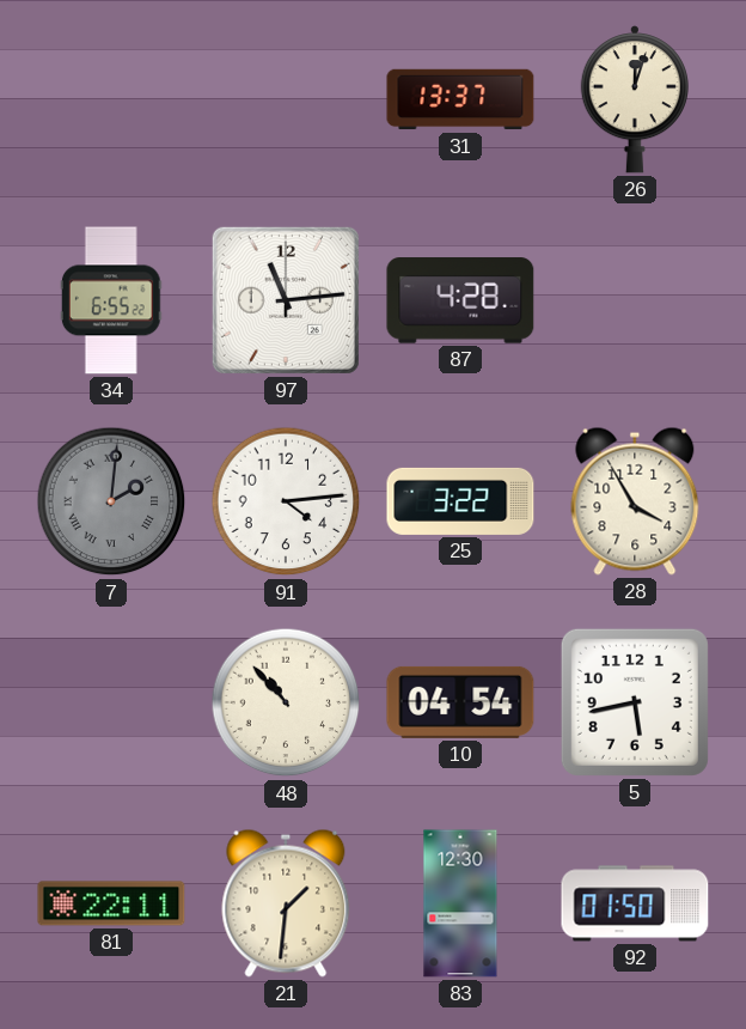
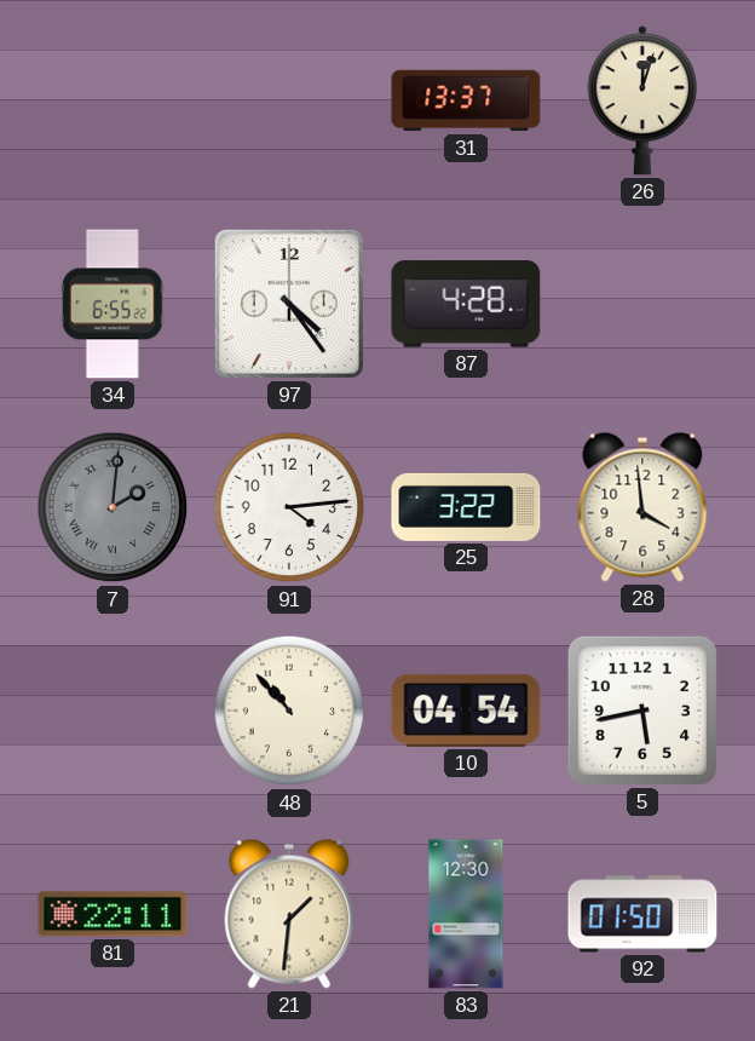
97: 11:14 -> 4:24
28: 3:55 -> 3:59
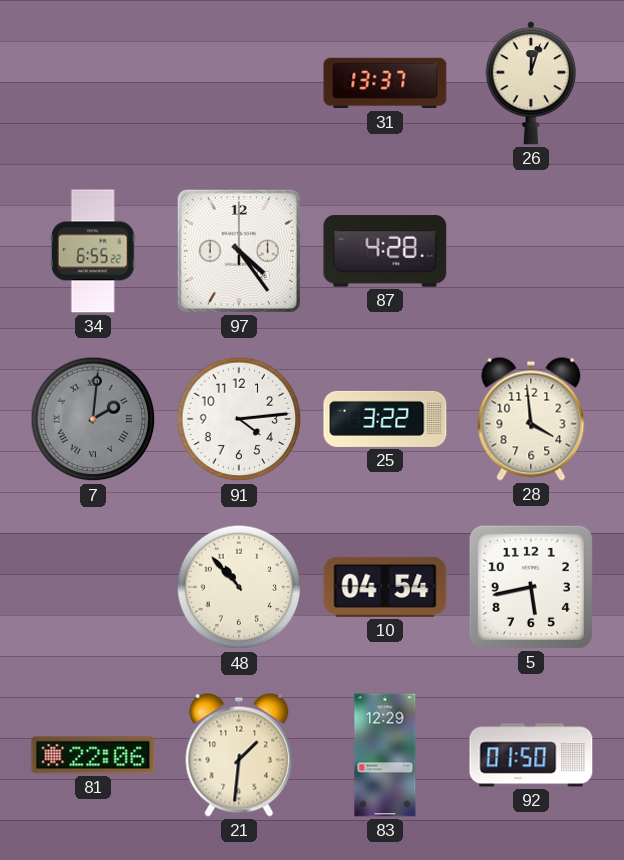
81: 22:11 -> 22:06
83: 12:30 -> 12:29
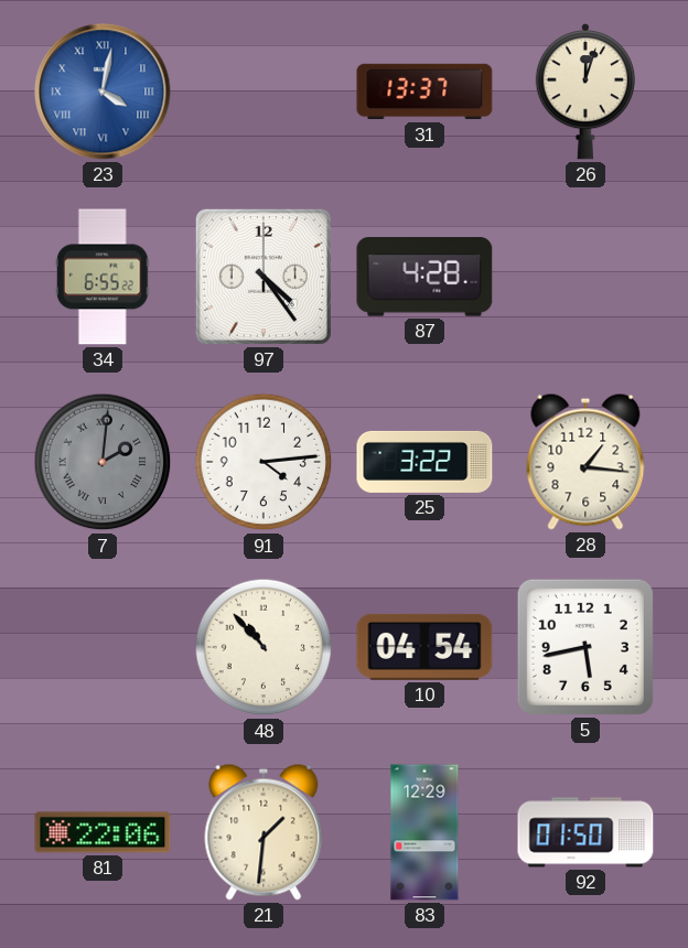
23: none -> 4:02
28: 3:59 -> 1:16
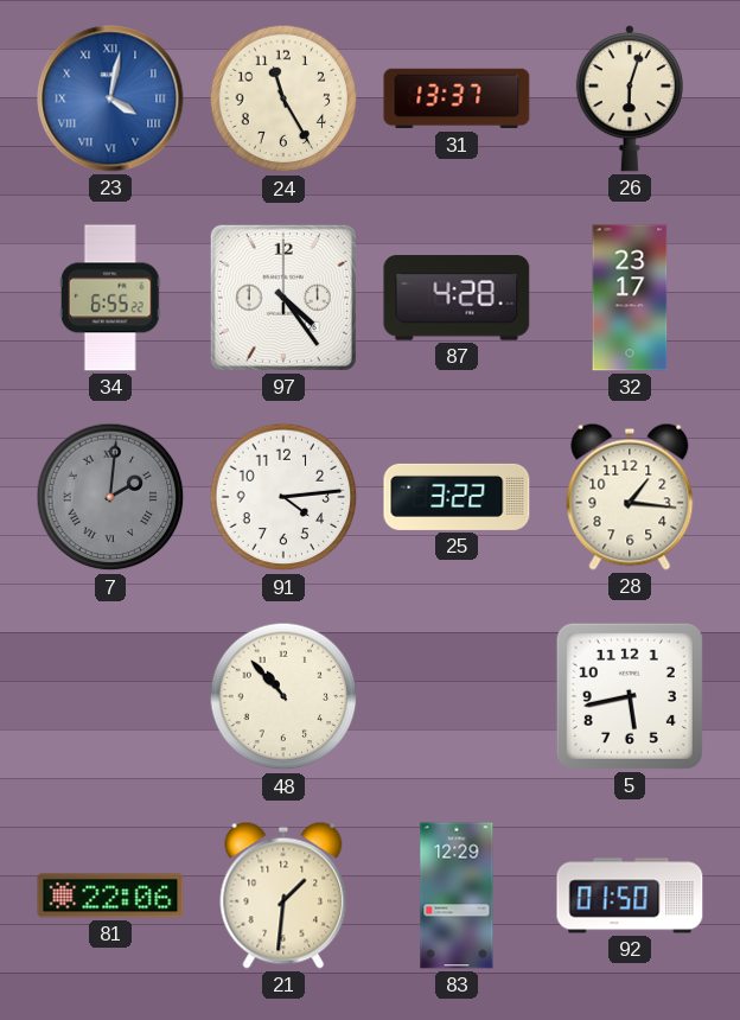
24: none -> 11:25
26: 12:03 -> 6:03
32: none -> 23:17
10: 04:54 -> none
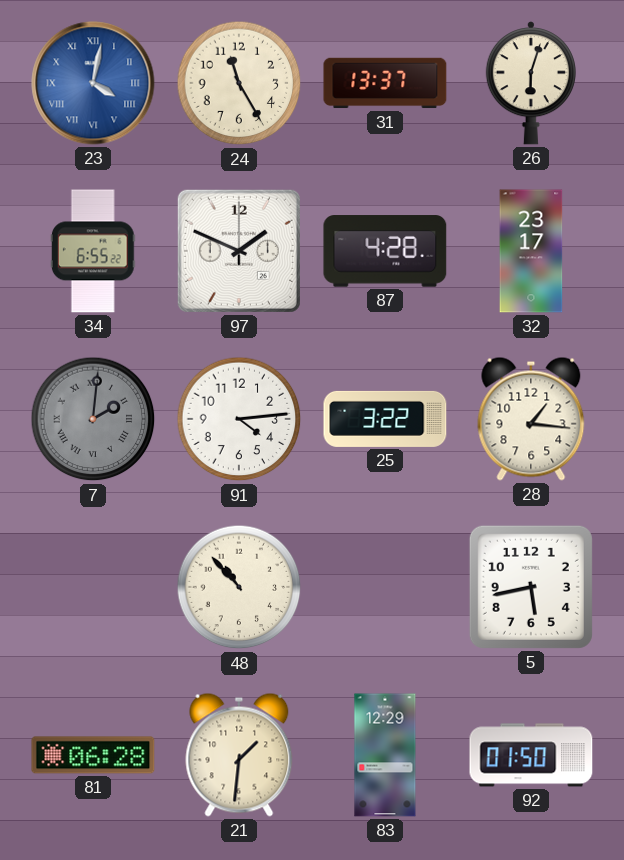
97: 4:24 -> 1:49
81: 22:06 -> 06:28
